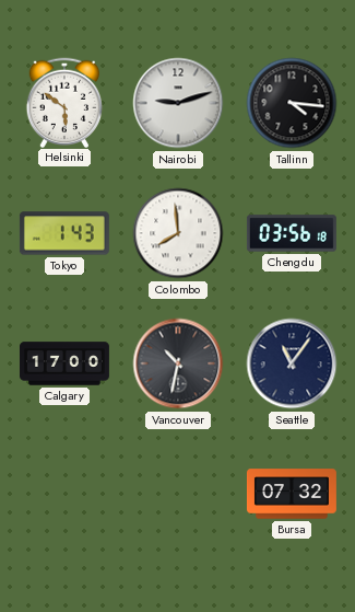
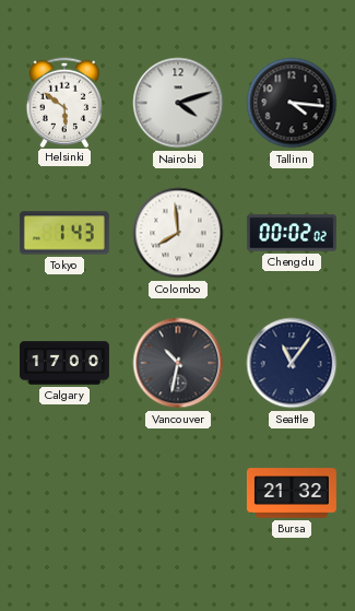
Nairobi: 9:12 -> 4:12
Chengdu: 03:56 -> 00:02
Bursa: 07:32 -> 21:32
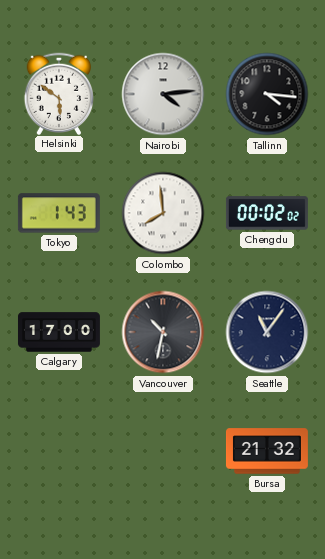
Nairobi: 4:12 -> 4:14
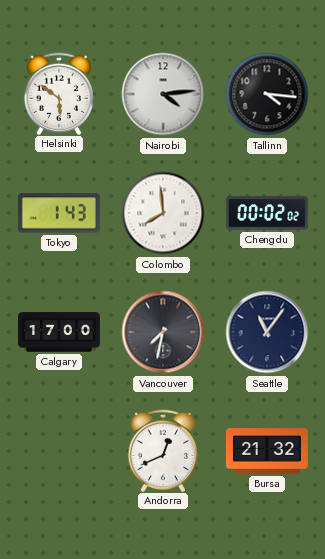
Vancouver: 10:32 -> 7:32
Andorra: none -> 12:41
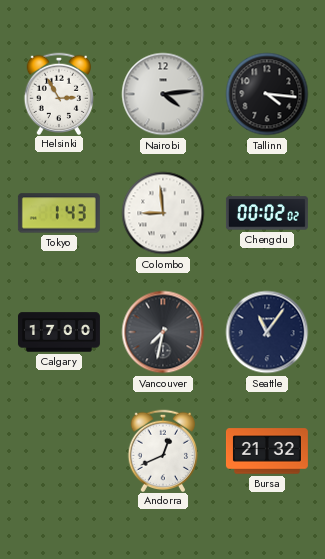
Helsinki: 5:51 -> 2:55
Colombo: 7:59 -> 8:59
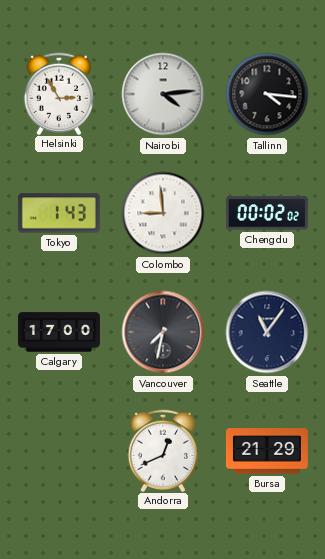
Bursa: 21:32 -> 21:29
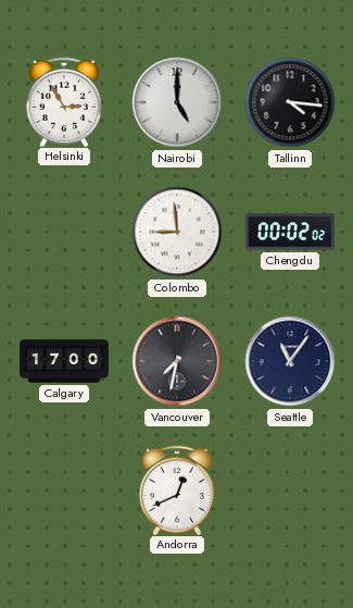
Nairobi: 4:14 -> 5:00
Tokyo: 1:43 -> none
Bursa: 21:29 -> none
